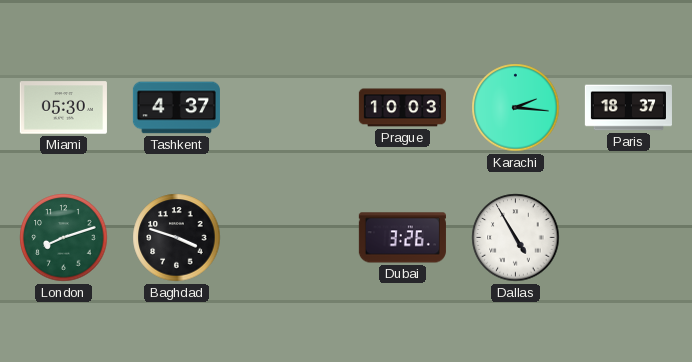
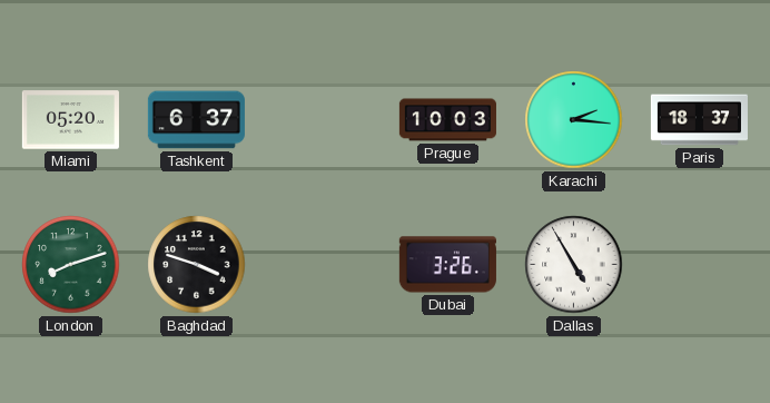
Miami: 05:30 -> 05:20
Tashkent: 4:37 -> 6:37
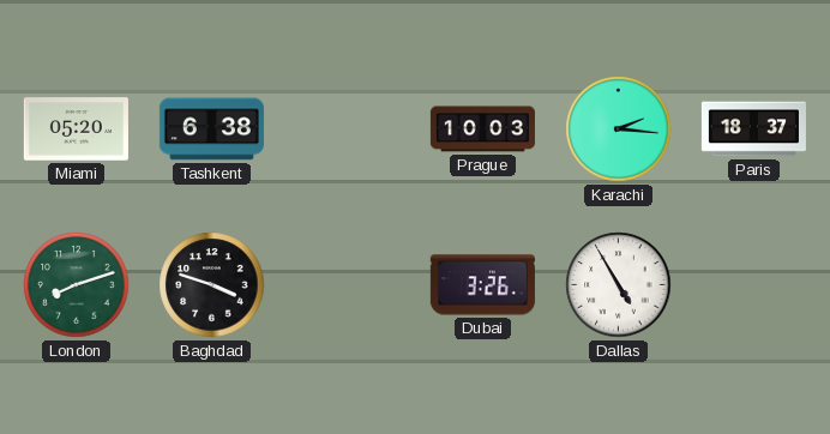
Tashkent: 6:37 -> 6:38
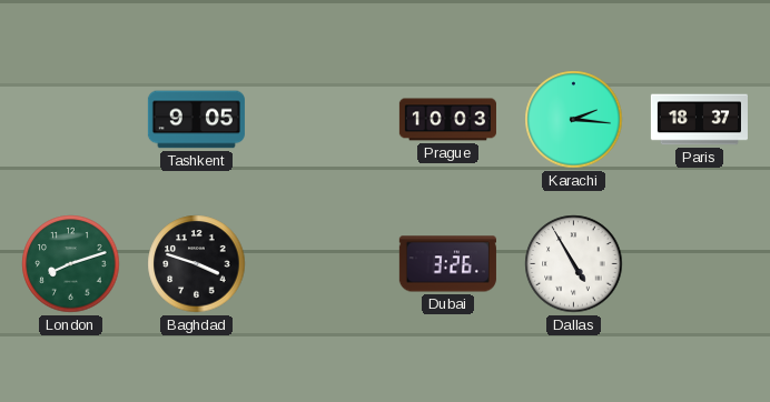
Miami: 05:20 -> none
Tashkent: 6:38 -> 9:05
